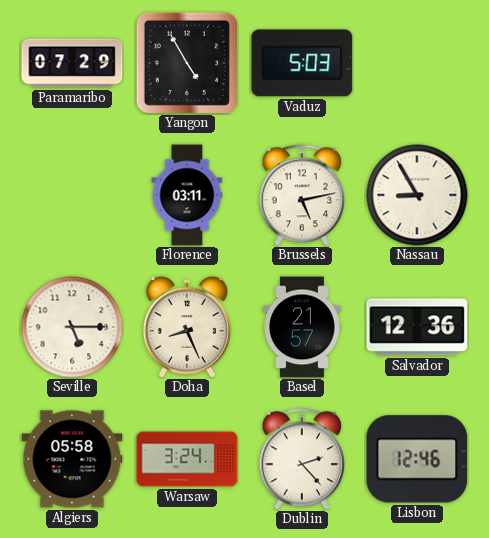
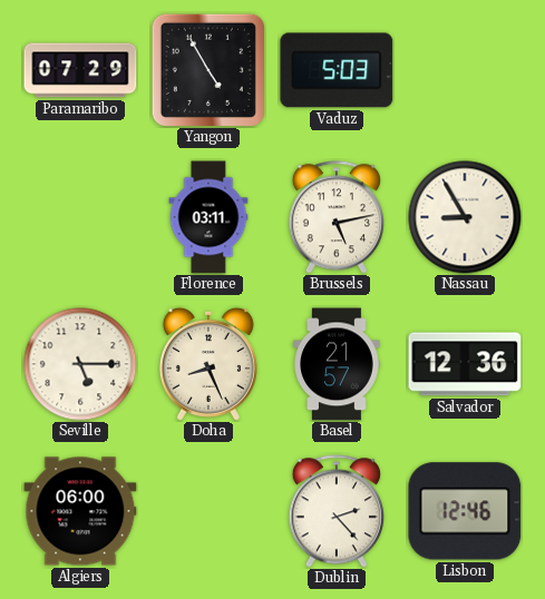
Algiers: 05:58 -> 06:00
Warsaw: 3:24 -> none
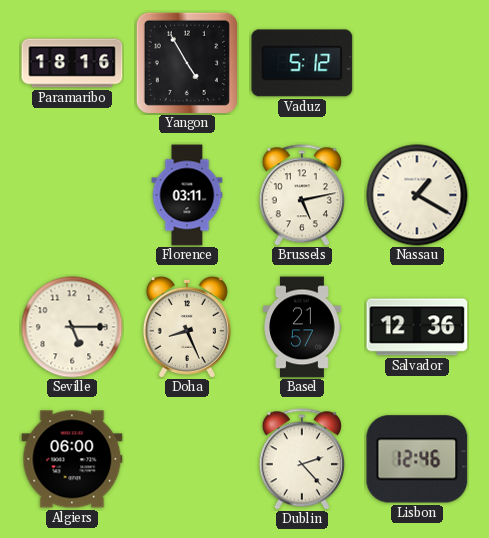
Paramaribo: 07:29 -> 18:16
Vaduz: 5:03 -> 5:12
Nassau: 8:55 -> 1:20
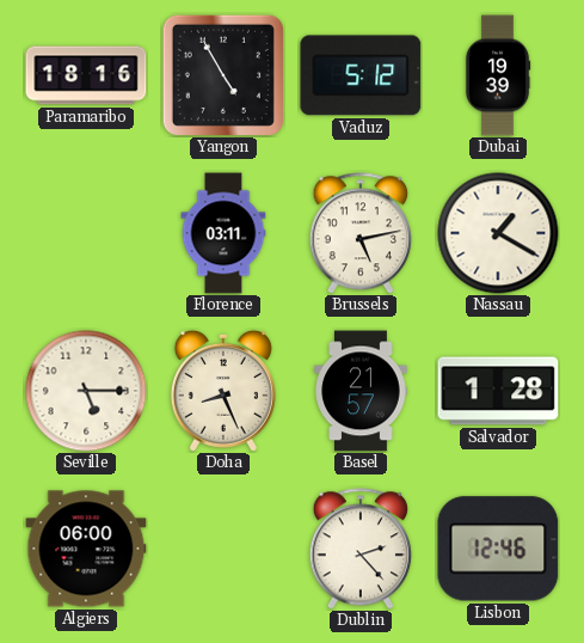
Dubai: none -> 19:39
Salvador: 12:36 -> 1:28
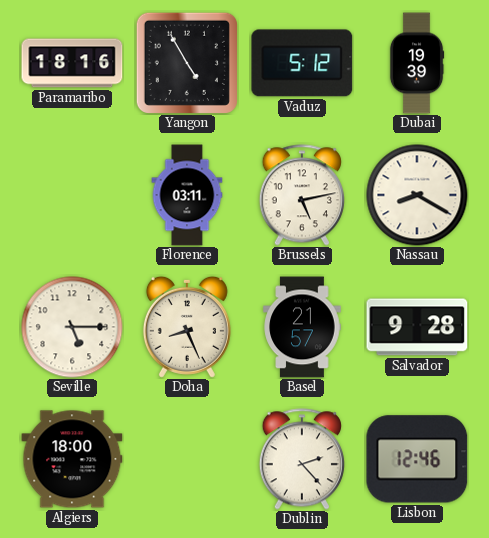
Nassau: 1:20 -> 8:20
Salvador: 1:28 -> 9:28
Algiers: 06:00 -> 18:00
